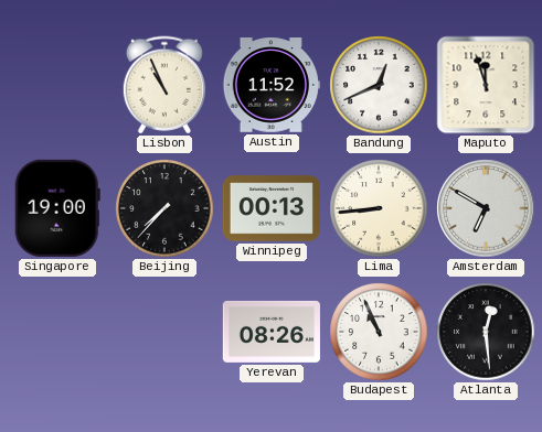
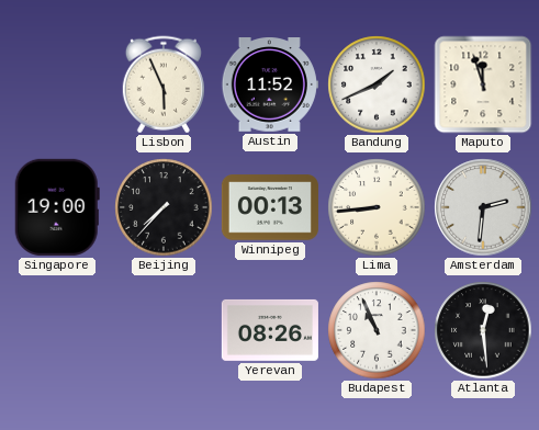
Lisbon: 10:56 -> 5:56
Bandung: 12:41 -> 1:41
Amsterdam: 6:50 -> 2:31
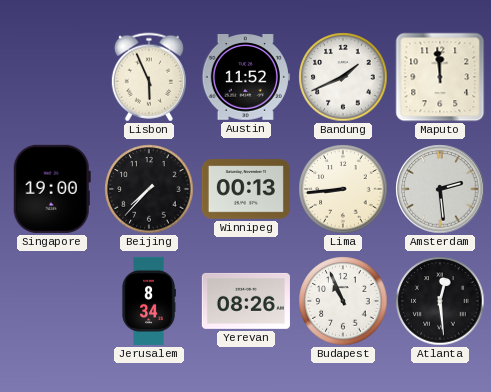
Maputo: 11:57 -> 11:59
Amsterdam: 2:31 -> 2:29
Jerusalem: none -> 8:34
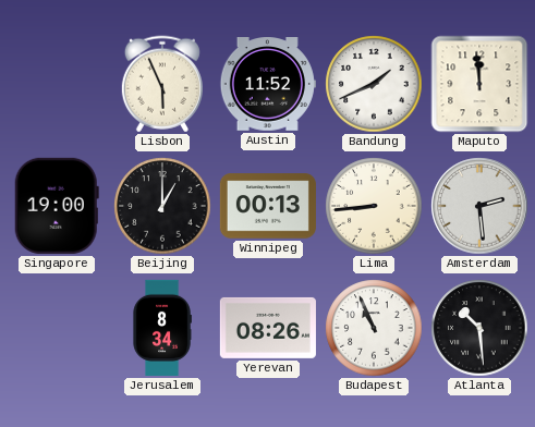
Beijing: 7:37 -> 1:00
Atlanta: 12:29 -> 10:29
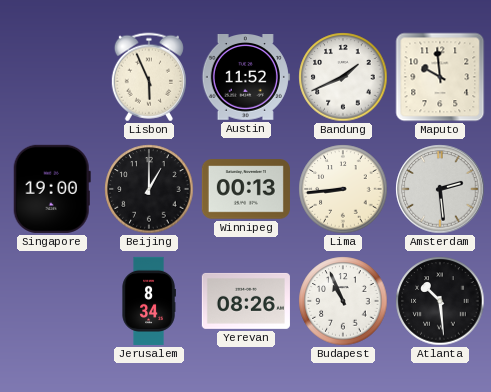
Maputo: 11:59 -> 9:59
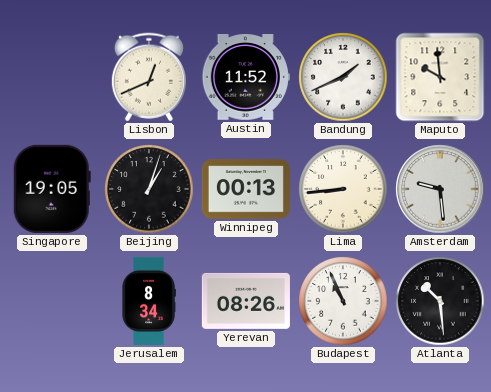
Lisbon: 5:56 -> 12:41
Singapore: 19:00 -> 19:05
Beijing: 1:00 -> 1:03
Amsterdam: 2:29 -> 9:29
